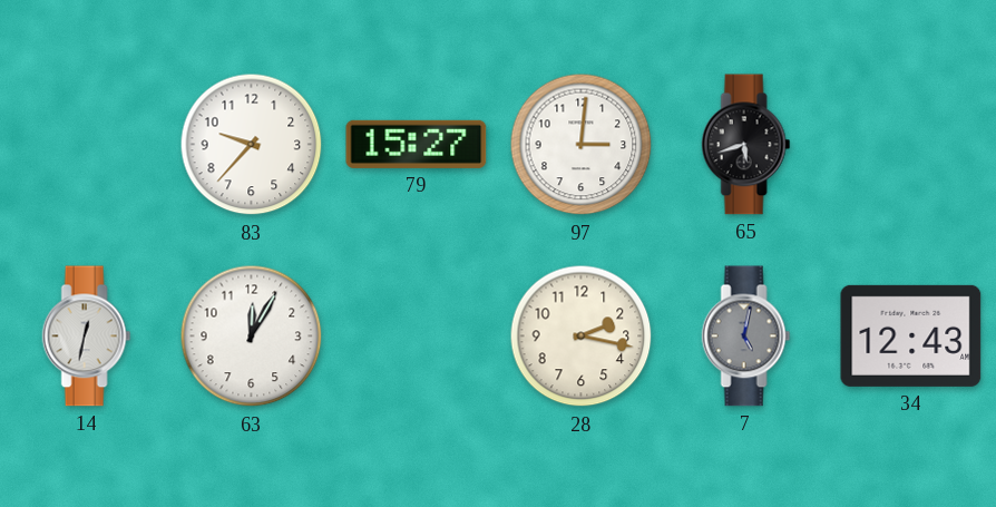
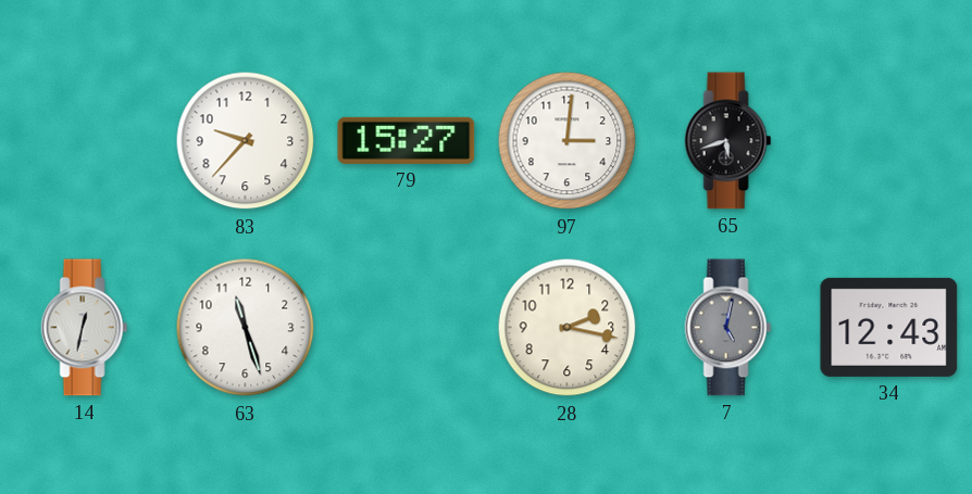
63: 12:05 -> 11:27
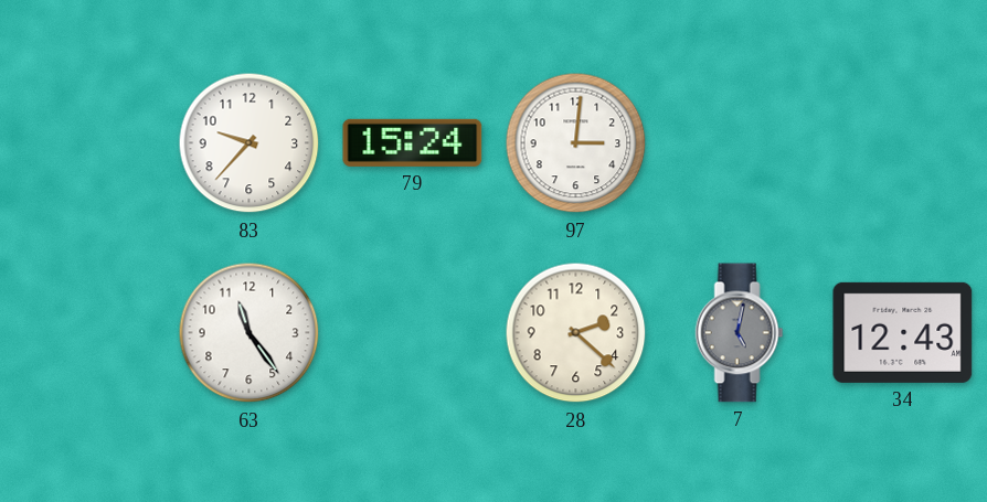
79: 15:27 -> 15:24
65: 5:42 -> none
14: 12:32 -> none
63: 11:27 -> 11:24
28: 2:17 -> 2:22
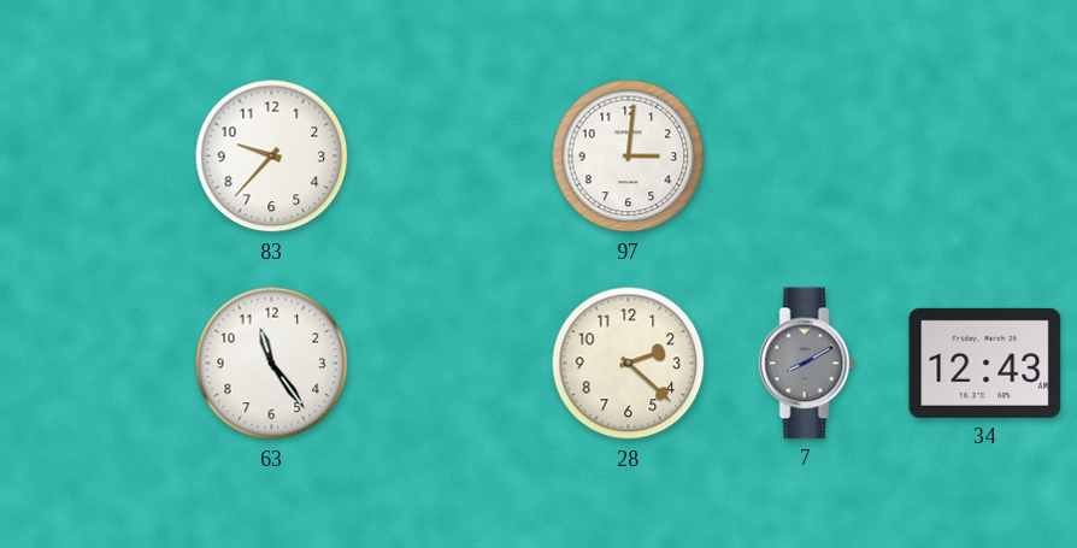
79: 15:24 -> none
7: 5:02 -> 8:10
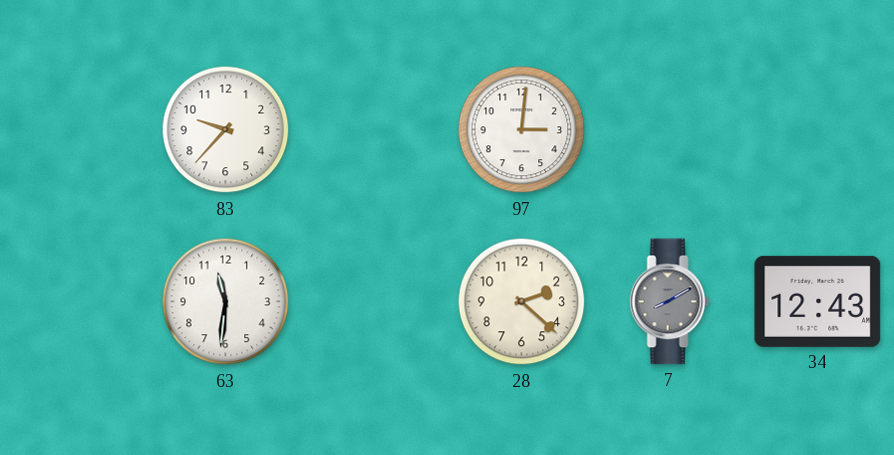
63: 11:24 -> 11:31
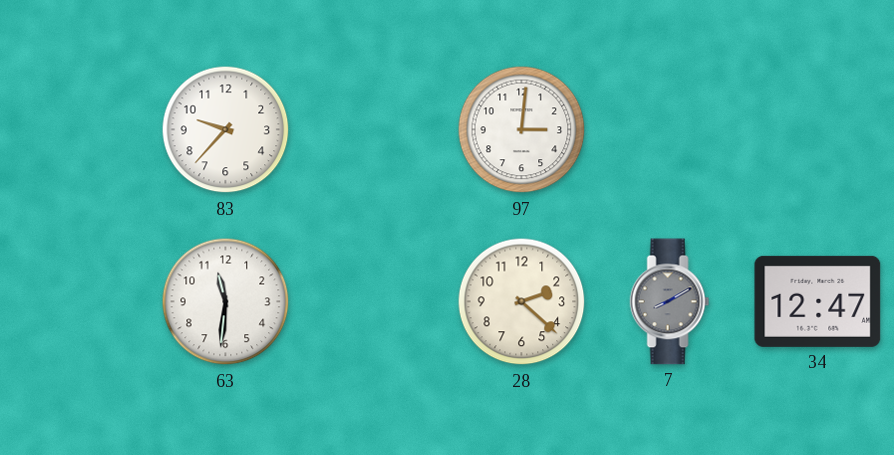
34: 12:43 -> 12:47
